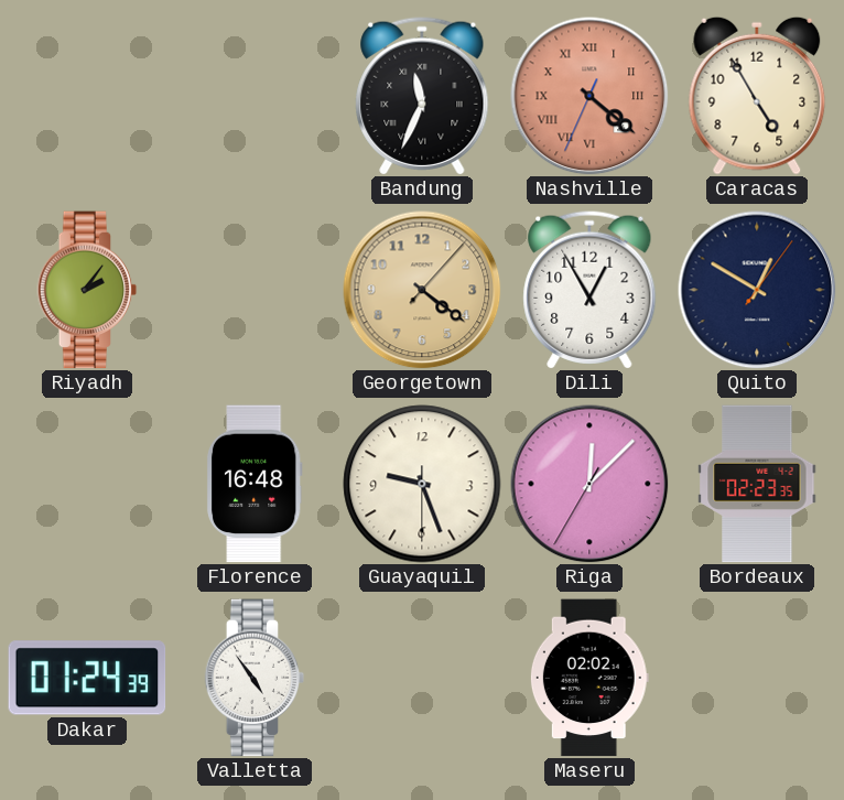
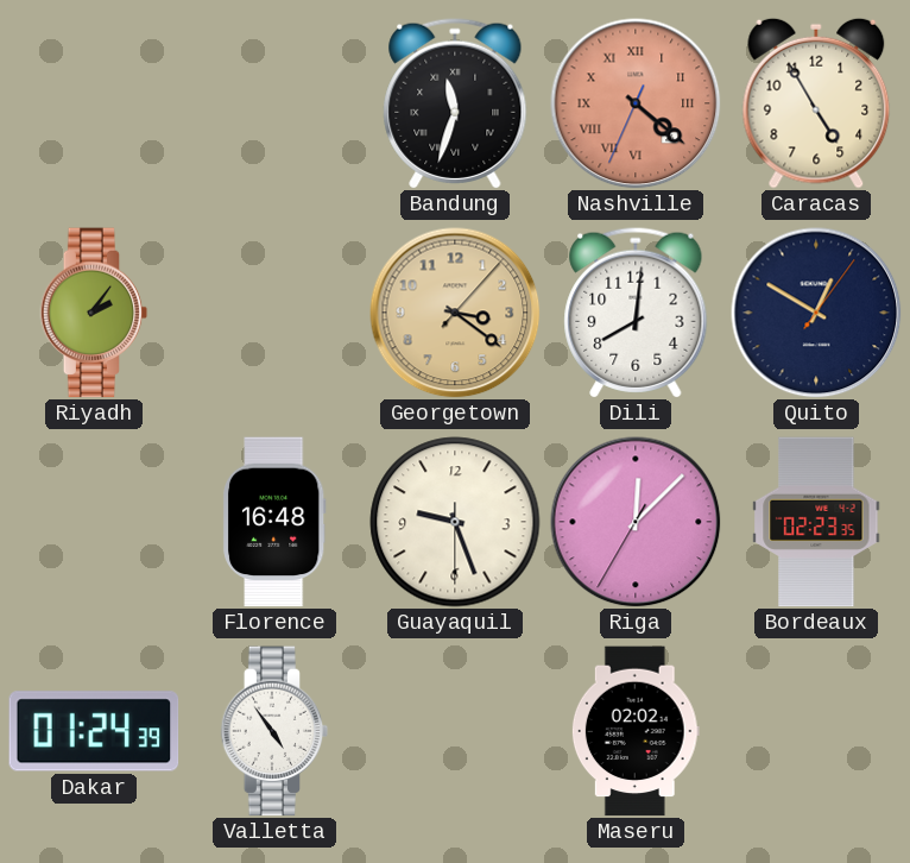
Bandung: 11:34 -> 11:33
Georgetown: 4:21 -> 3:21
Dili: 12:55 -> 8:01
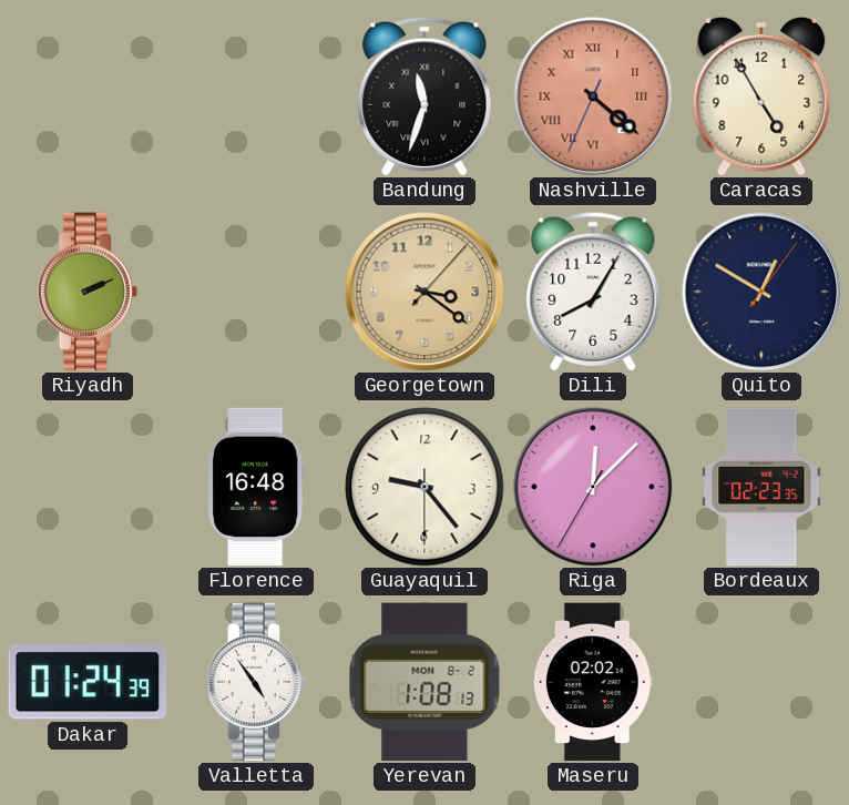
Riyadh: 2:06 -> 2:11
Dili: 8:01 -> 8:05
Guayaquil: 9:26 -> 9:23
Yerevan: none -> 1:08
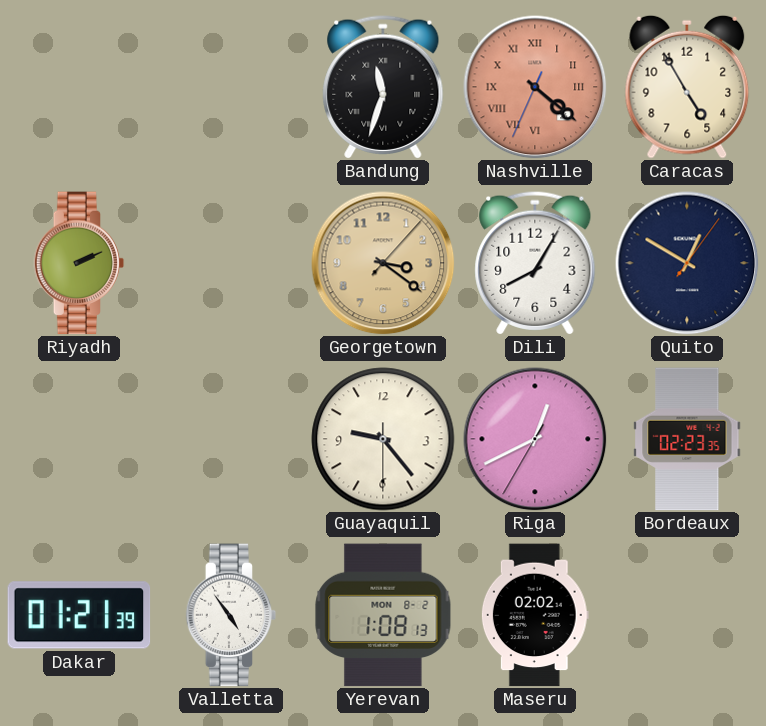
Florence: 16:48 -> none
Riga: 12:07 -> 12:40
Dakar: 01:24 -> 01:21
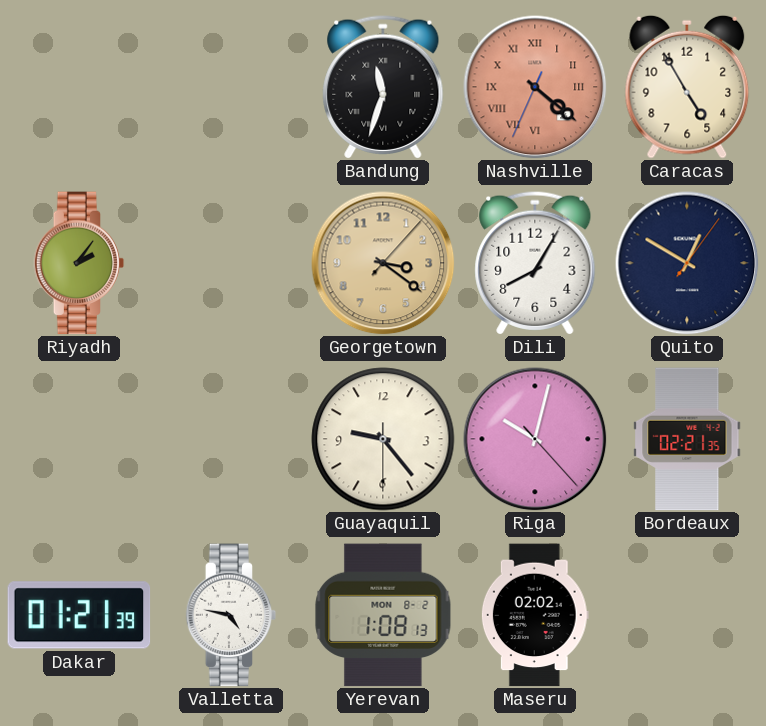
Riyadh: 2:11 -> 2:06
Riga: 12:40 -> 10:02
Bordeaux: 02:23 -> 02:21
Valletta: 4:54 -> 4:47
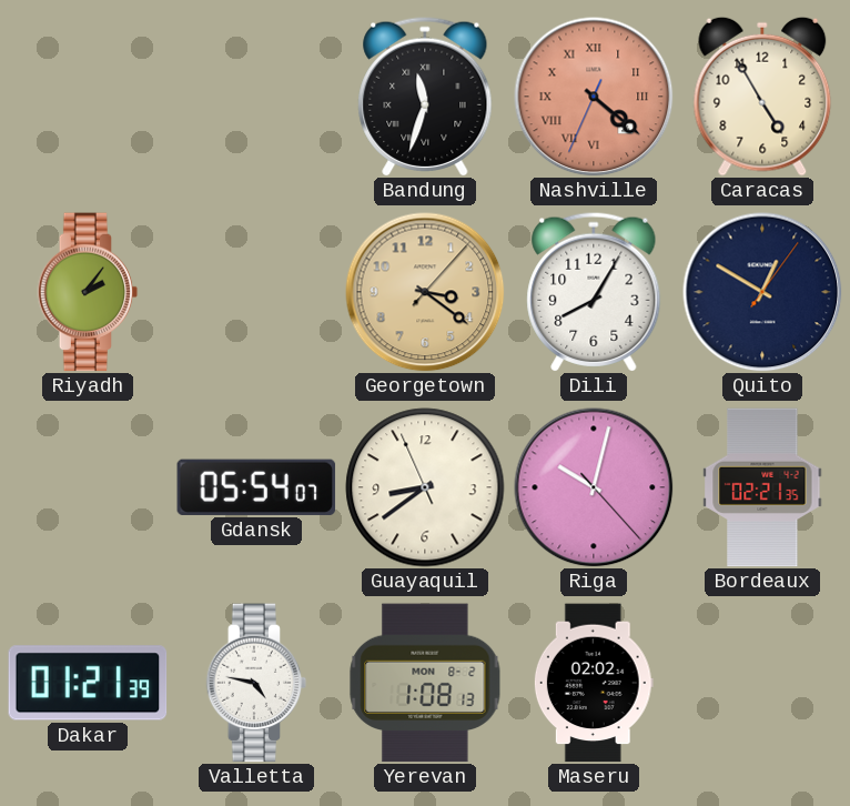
Gdansk: none -> 05:54
Guayaquil: 9:23 -> 8:38
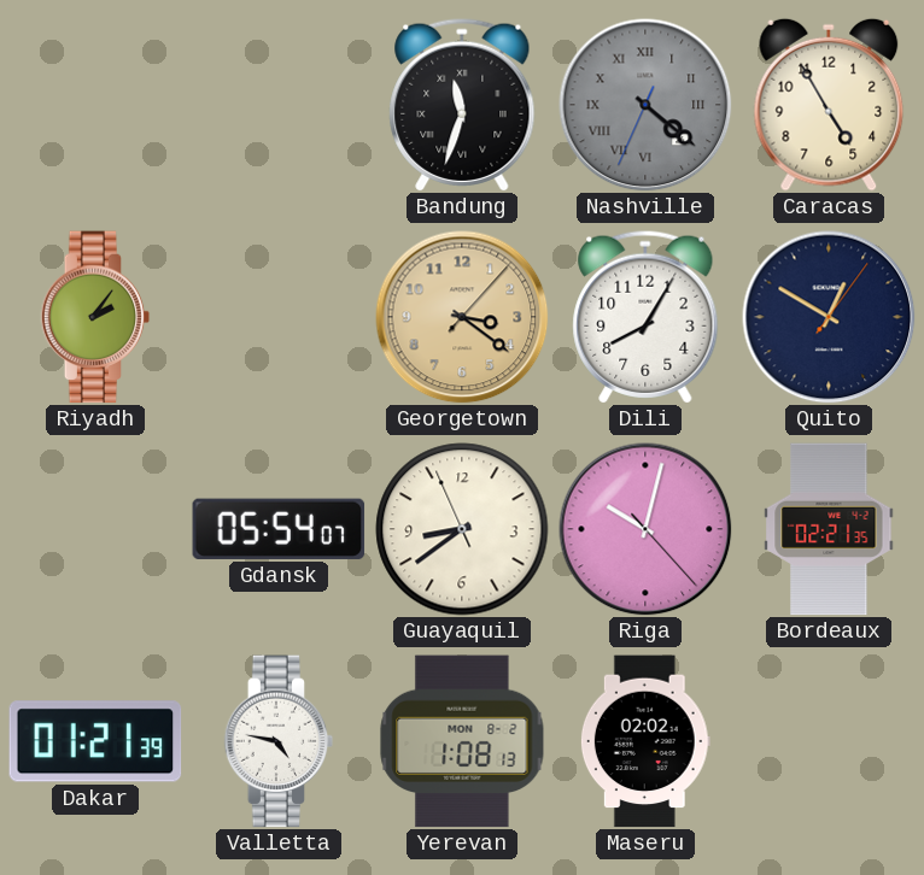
Nashville dial: salmon -> grey
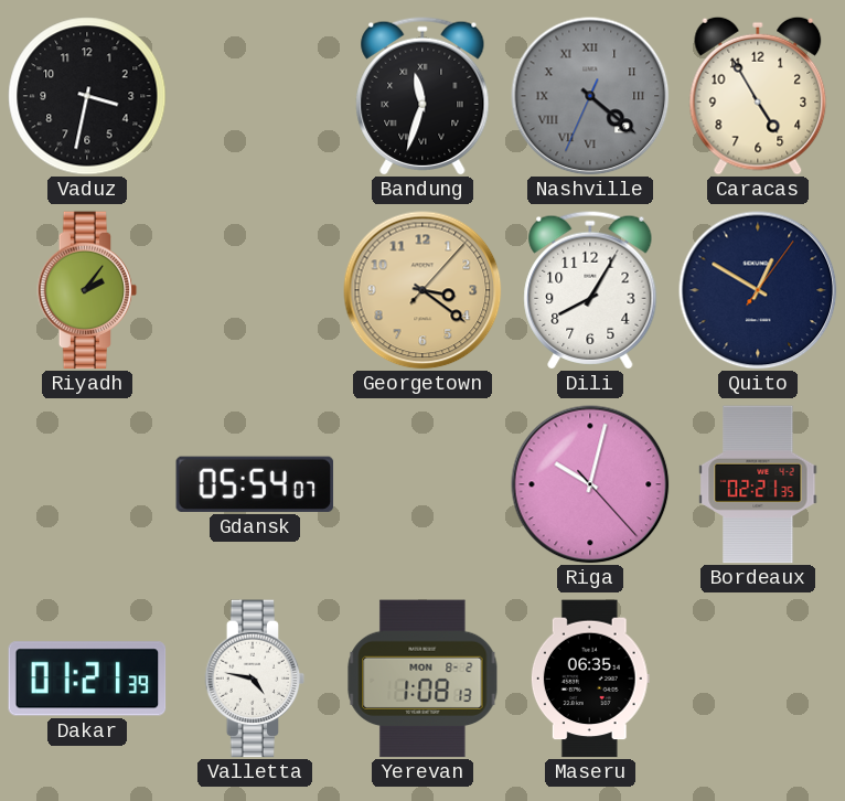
Vaduz: none -> 3:32
Guayaquil: 8:38 -> none
Maseru: 02:02 -> 06:35
